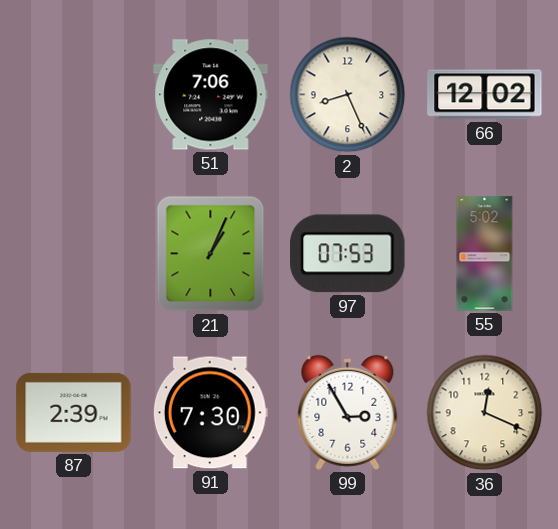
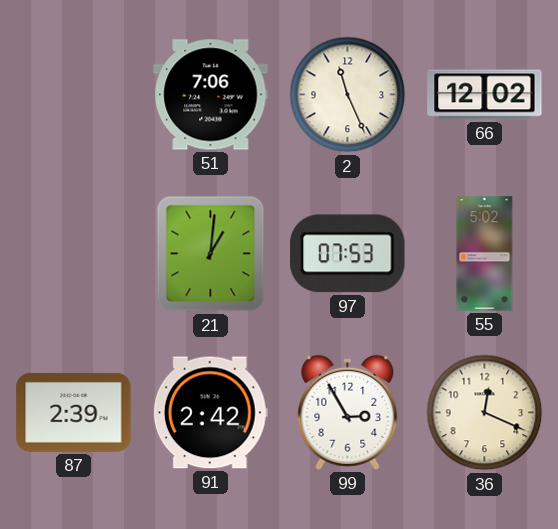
2: 8:26 -> 11:26
21: 1:04 -> 1:01
91: 7:30 -> 2:42
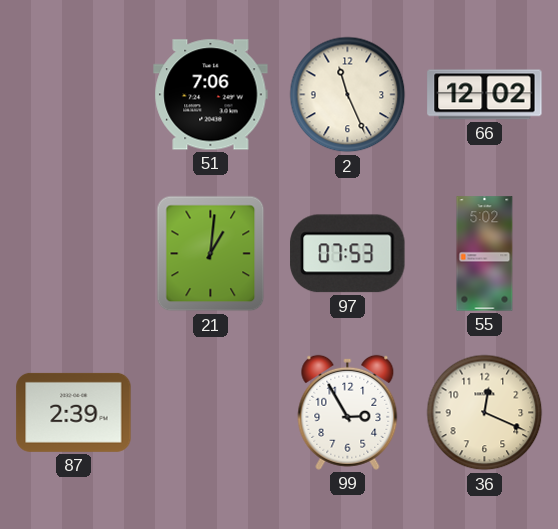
91: 2:42 -> none
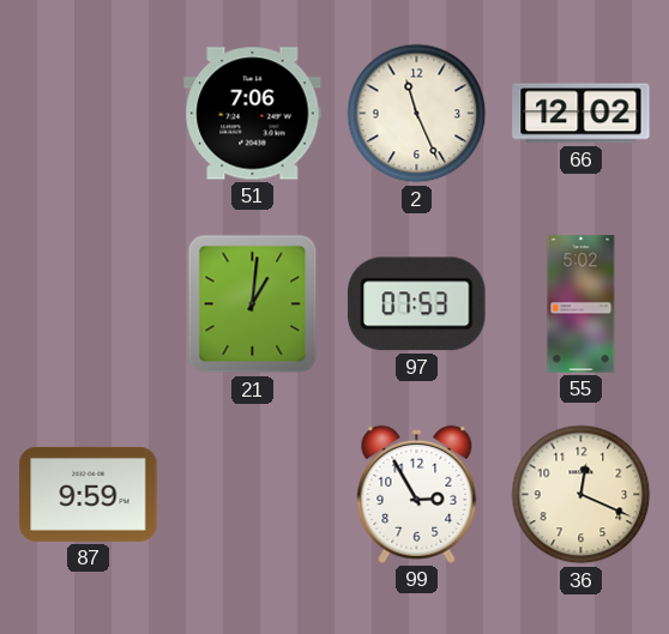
87: 2:39 -> 9:59
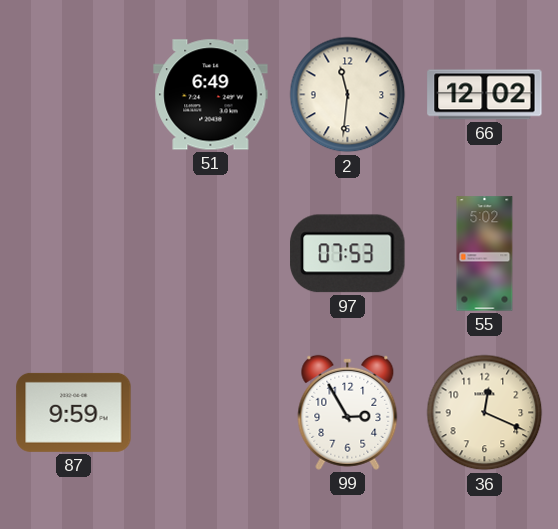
51: 7:06 -> 6:49
2: 11:26 -> 11:31
21: 1:01 -> none
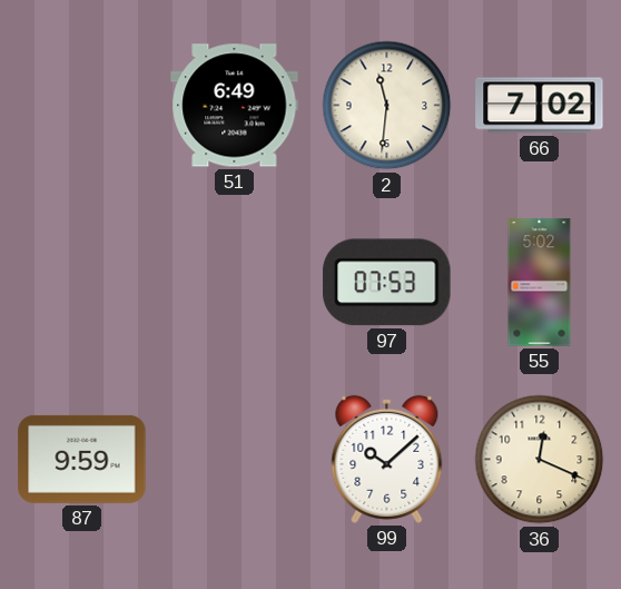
66: 12:02 -> 7:02
99: 2:55 -> 10:08
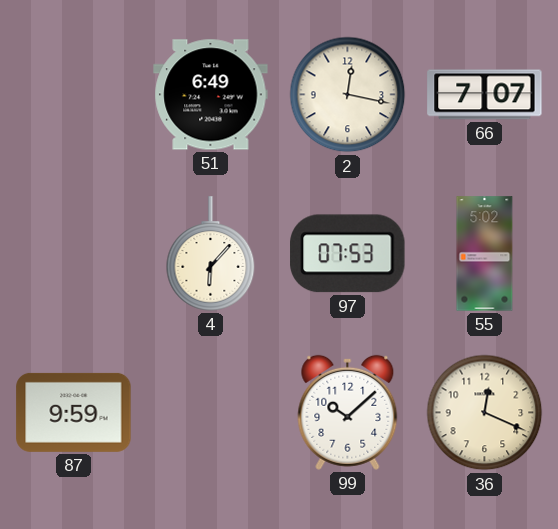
2: 11:31 -> 12:17
66: 7:02 -> 7:07
4: none -> 6:07
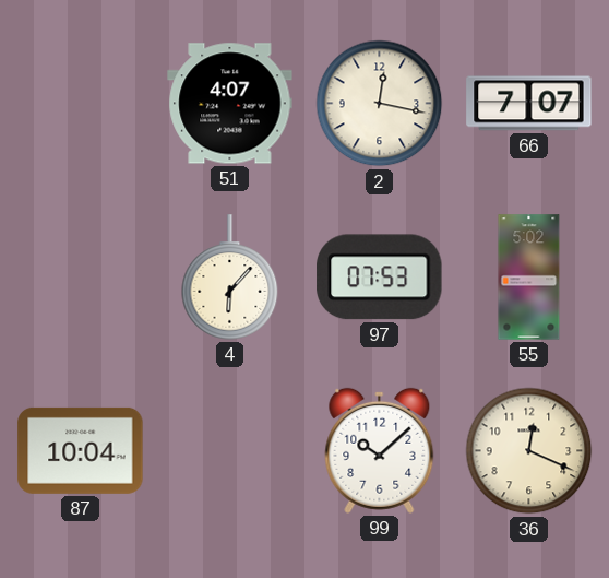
51: 6:49 -> 4:07
87: 9:59 -> 10:04
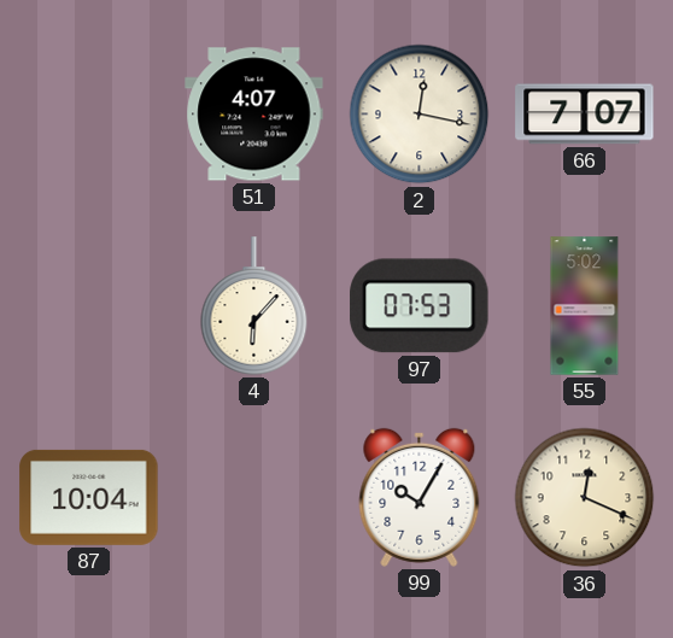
99: 10:08 -> 10:05
